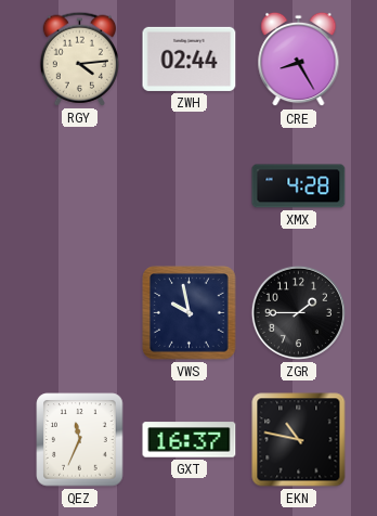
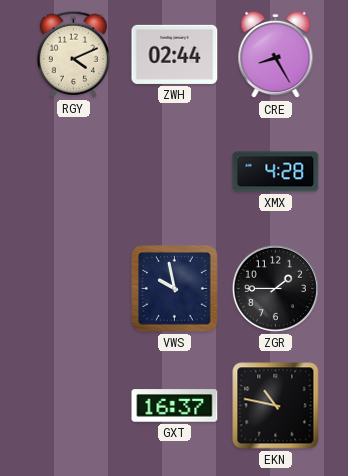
RGY: 4:14 -> 4:11
QEZ: 11:34 -> none
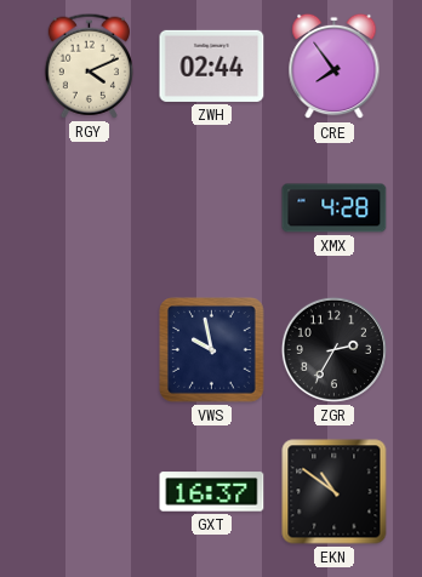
CRE: 8:25 -> 7:54
ZGR: 1:45 -> 2:35
EKN: 10:47 -> 10:51
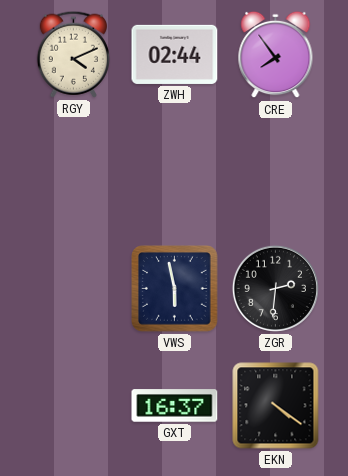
XMX: 4:28 -> none
VWS: 9:58 -> 5:58
ZGR: 2:35 -> 2:31
EKN: 10:51 -> 4:21
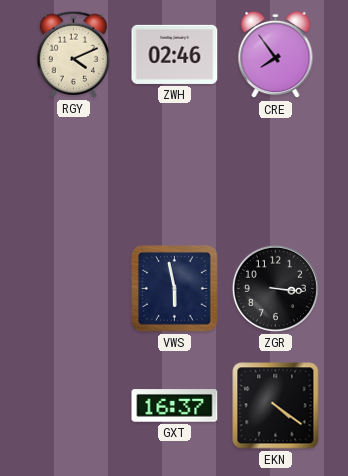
ZWH: 02:44 -> 02:46
ZGR: 2:31 -> 3:16
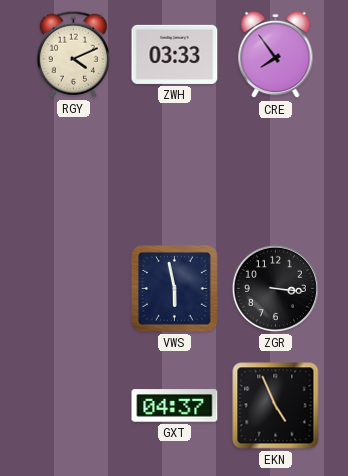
ZWH: 02:46 -> 03:33
GXT: 16:37 -> 04:37
EKN: 4:21 -> 4:56
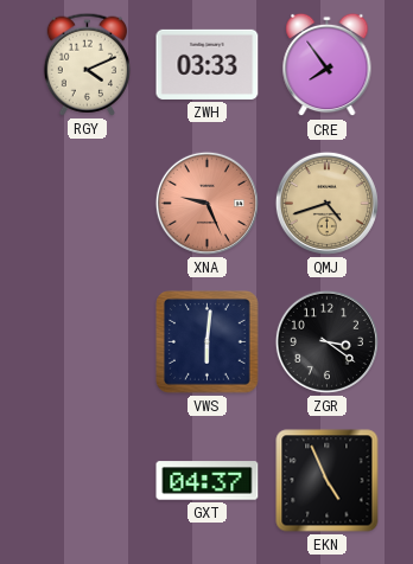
XNA: none -> 9:26
QMJ: none -> 4:42
VWS: 5:58 -> 6:01
ZGR: 3:16 -> 3:21
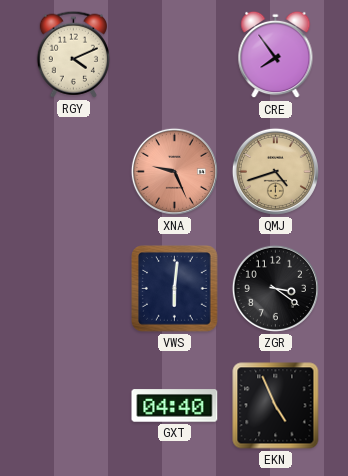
ZWH: 03:33 -> none
GXT: 04:37 -> 04:40
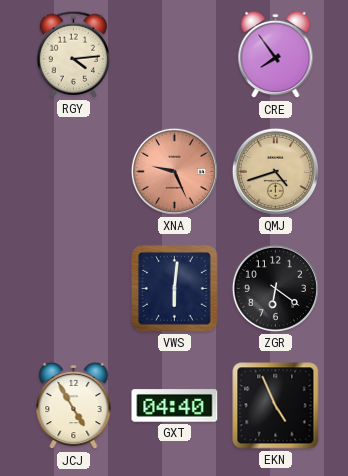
RGY: 4:11 -> 4:14
ZGR: 3:21 -> 6:21
JCJ: none -> 4:55
